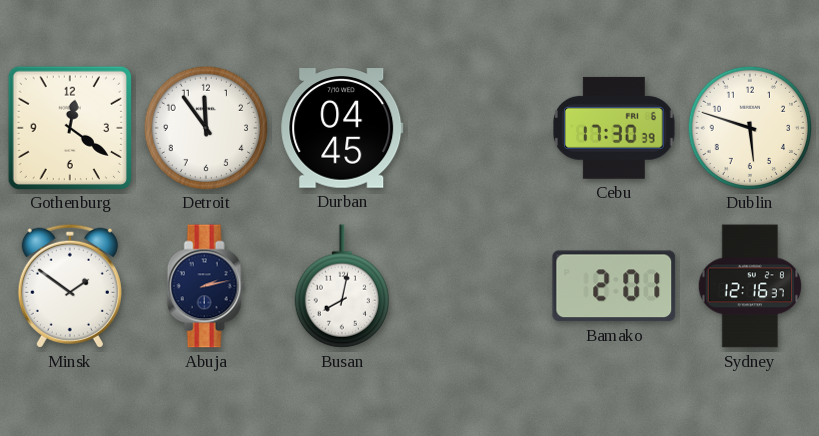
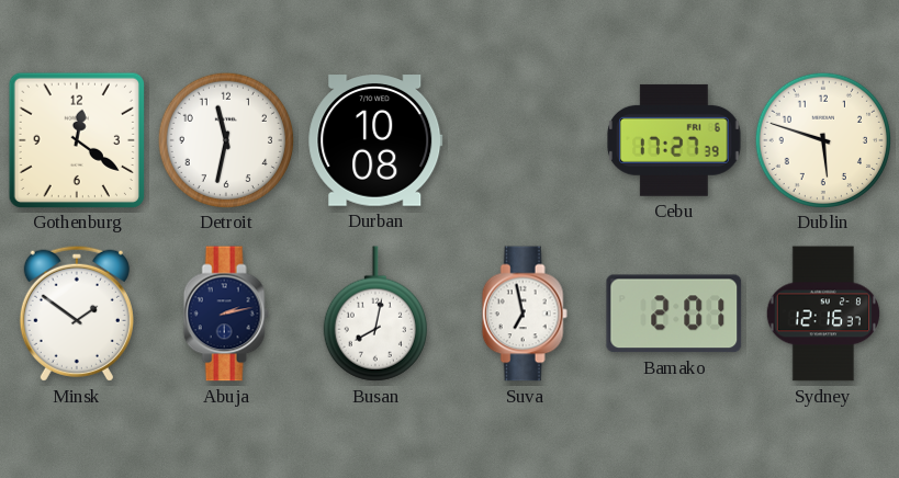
Detroit: 11:54 -> 11:32
Durban: 04:45 -> 10:08
Cebu: 17:30 -> 17:27
Suva: none -> 6:58
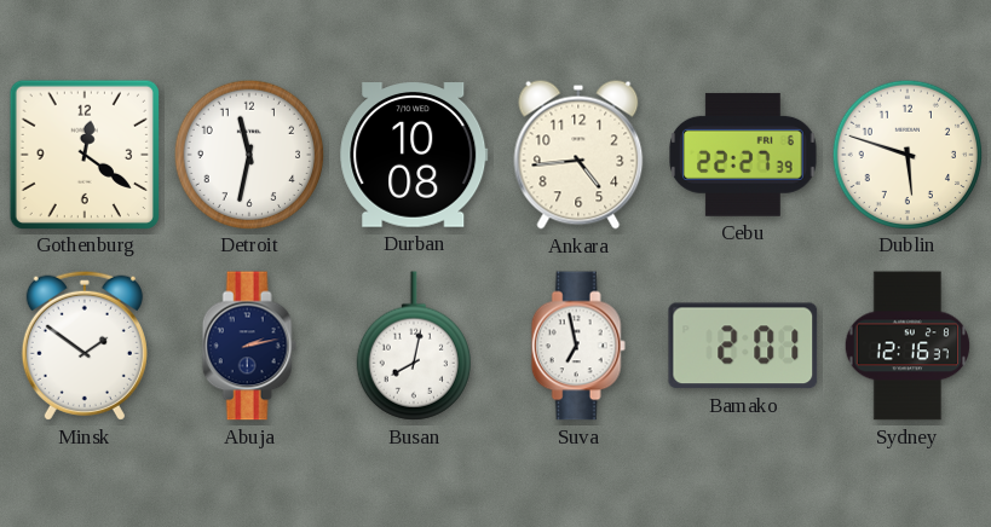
Ankara: none -> 4:44
Cebu: 17:27 -> 22:27
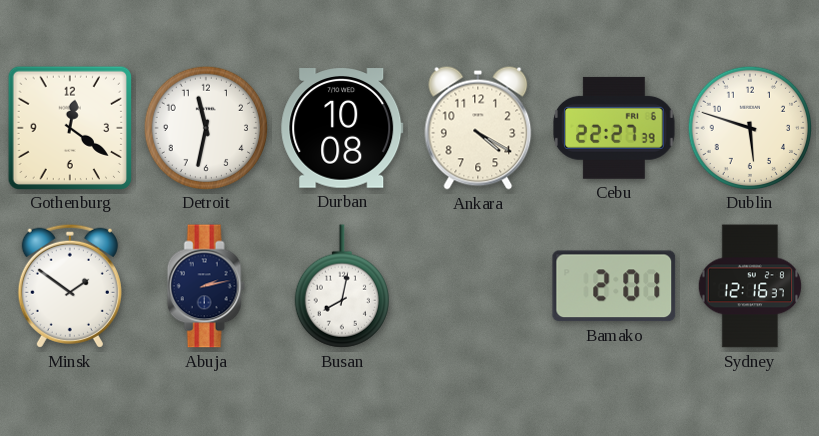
Ankara: 4:44 -> 4:20
Suva: 6:58 -> none
